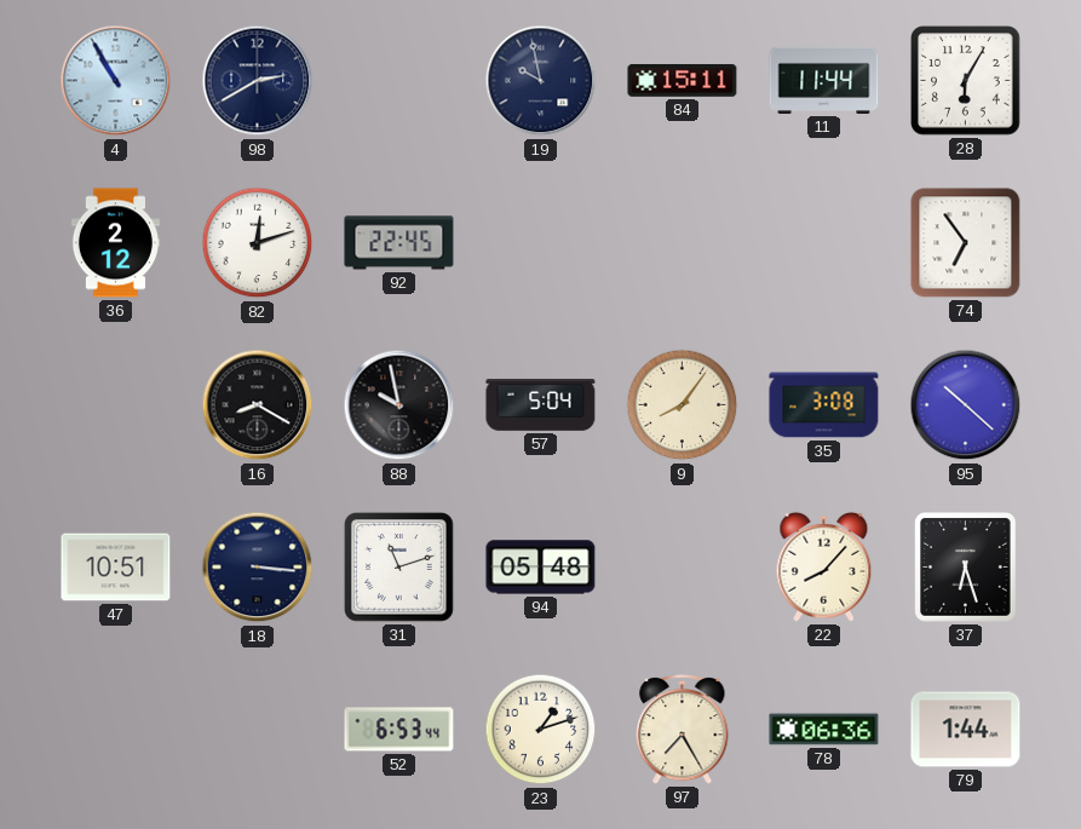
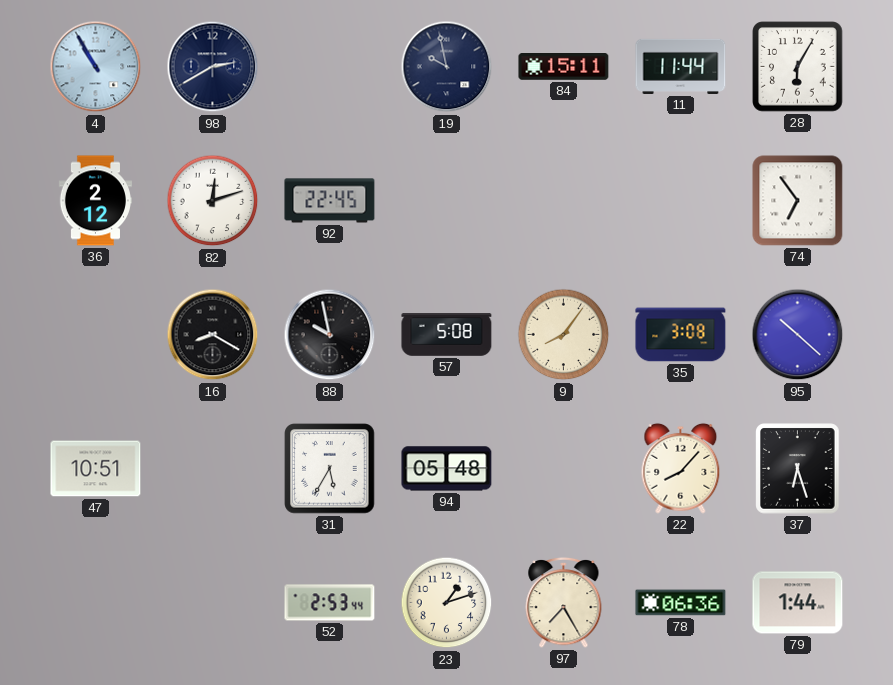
57: 5:04 -> 5:08
18: 3:16 -> none
31: 11:12 -> 5:35
52: 6:53 -> 2:53
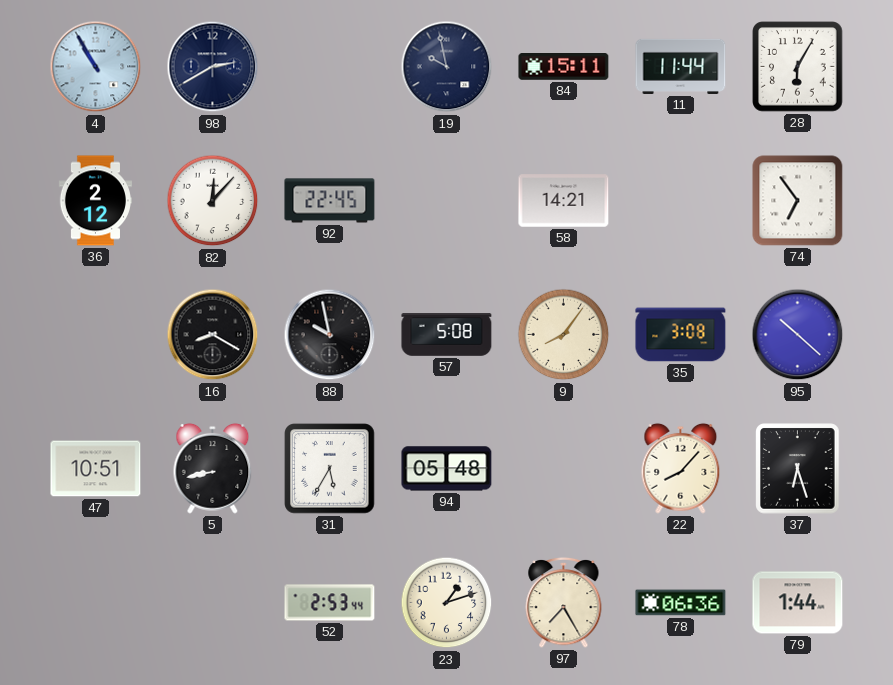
82: 12:12 -> 12:07
58: none -> 14:21
5: none -> 8:43
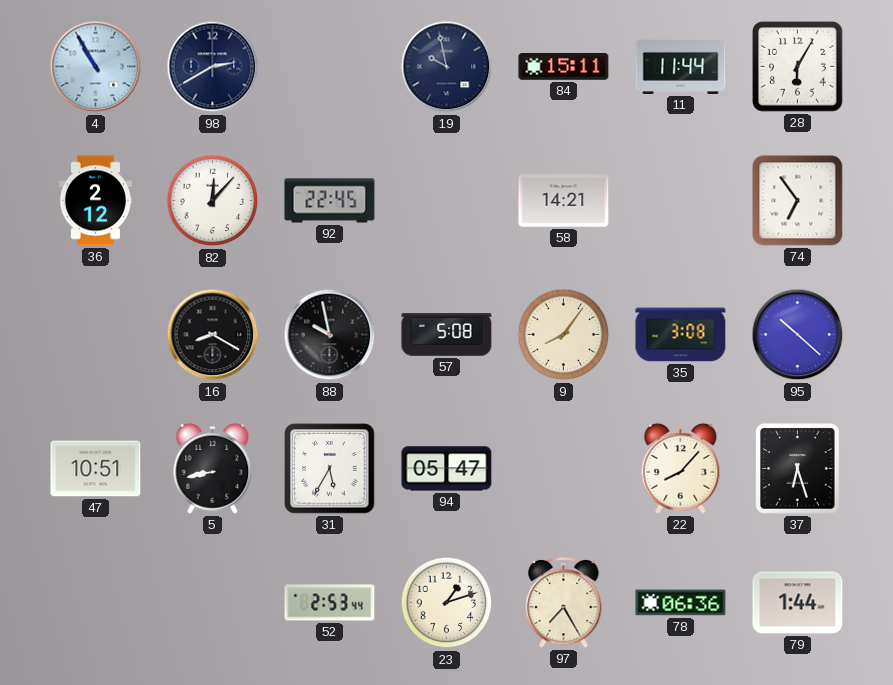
94: 05:48 -> 05:47
